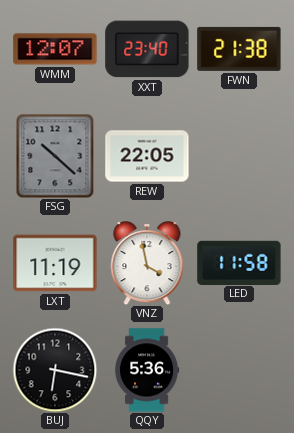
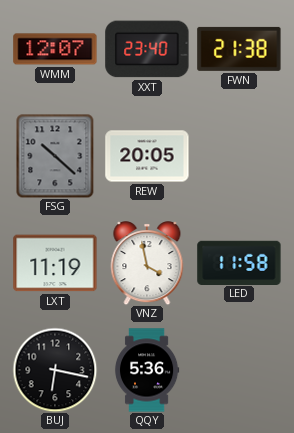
REW: 22:05 -> 20:05
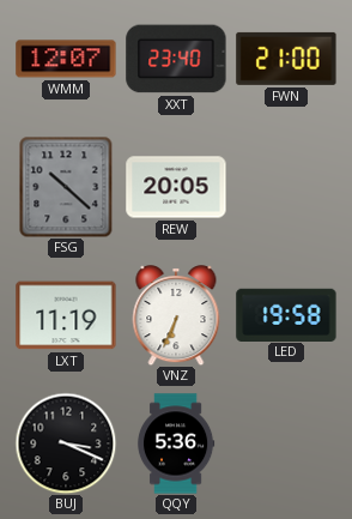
FWN: 21:38 -> 21:00
VNZ: 3:58 -> 6:34
LED: 11:58 -> 19:58
BUJ: 6:17 -> 3:19
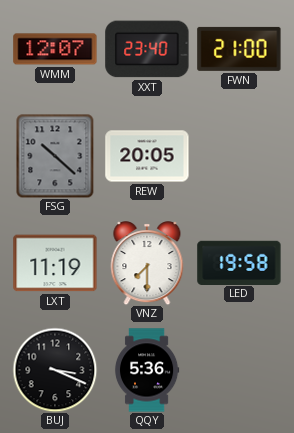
VNZ: 6:34 -> 7:30
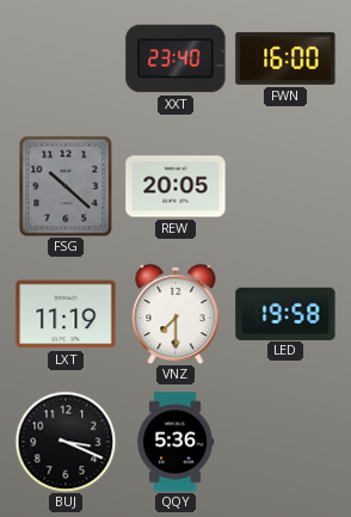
WMM: 12:07 -> none
FWN: 21:00 -> 16:00
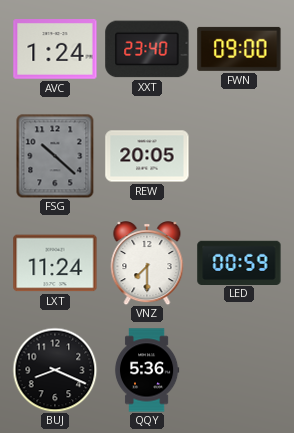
AVC: none -> 1:24
FWN: 16:00 -> 09:00
LXT: 11:19 -> 11:24
LED: 19:58 -> 00:59
BUJ: 3:19 -> 8:19
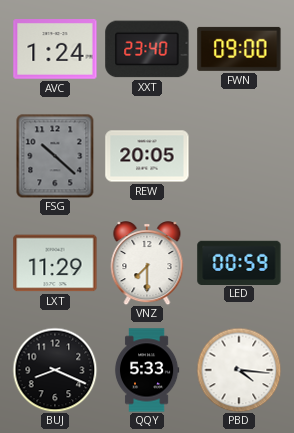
LXT: 11:24 -> 11:29
QQY: 5:36 -> 5:33
PBD: none -> 4:16
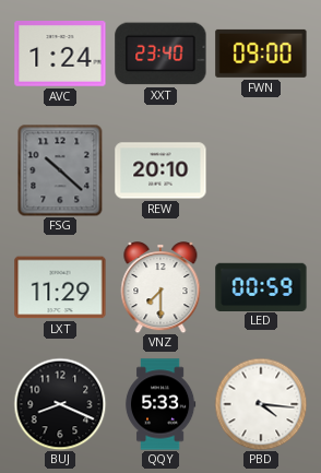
REW: 20:05 -> 20:10
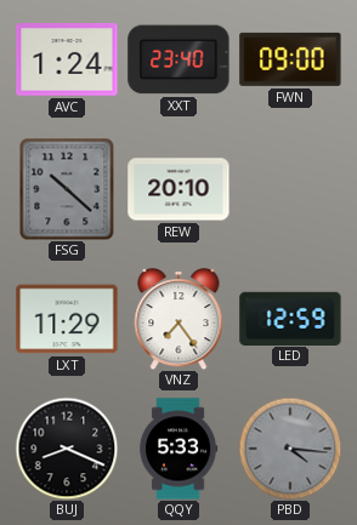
VNZ: 7:30 -> 7:24
LED: 00:59 -> 12:59
PBD dial: white -> grey
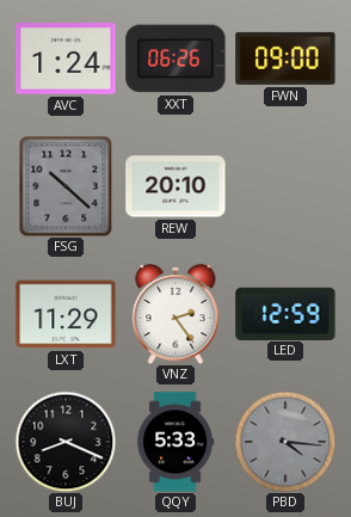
XXT: 23:40 -> 06:26
VNZ: 7:24 -> 2:24
